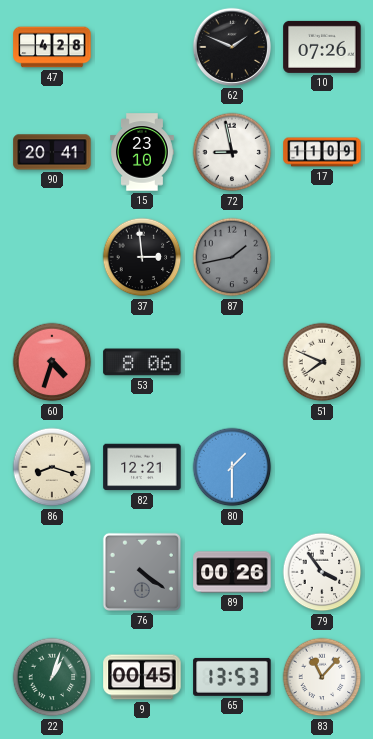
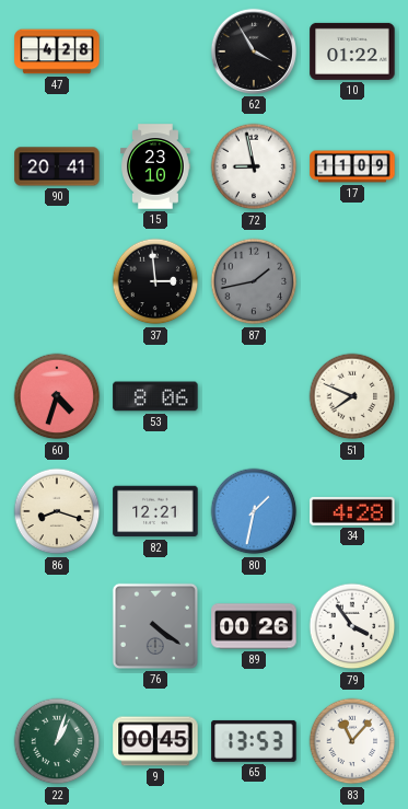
62: 1:49 -> 3:55
10: 07:26 -> 01:22
80: 1:30 -> 1:32
34: none -> 4:28
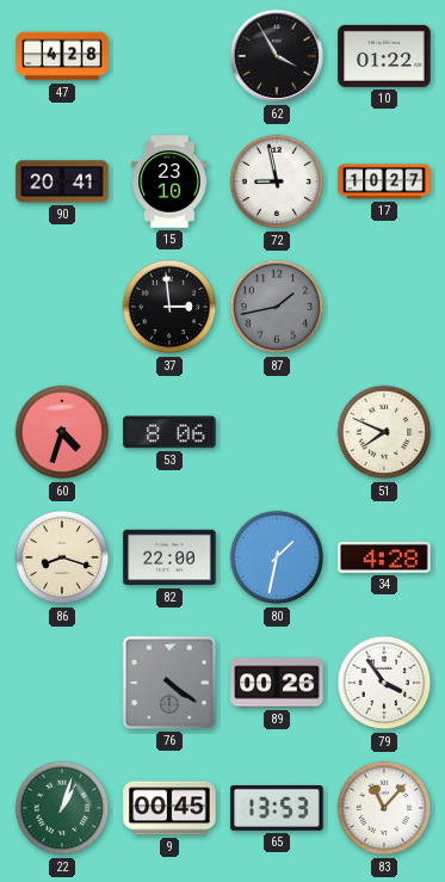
17: 11:09 -> 10:27
82: 12:21 -> 22:00
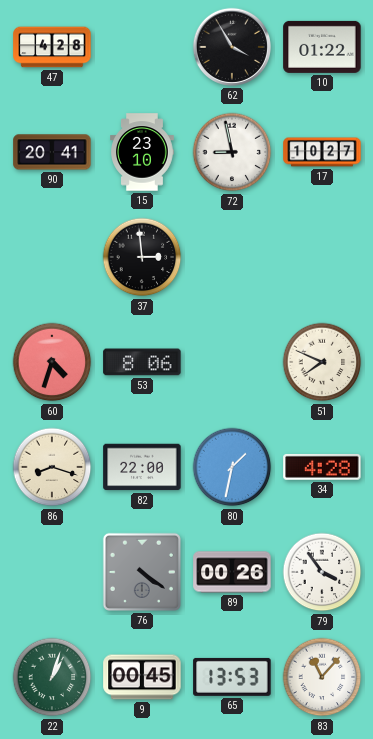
87: 1:43 -> none
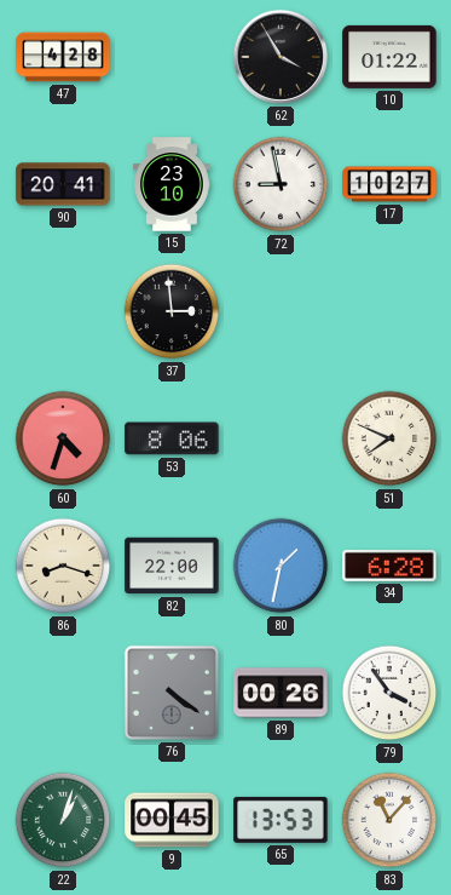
34: 4:28 -> 6:28
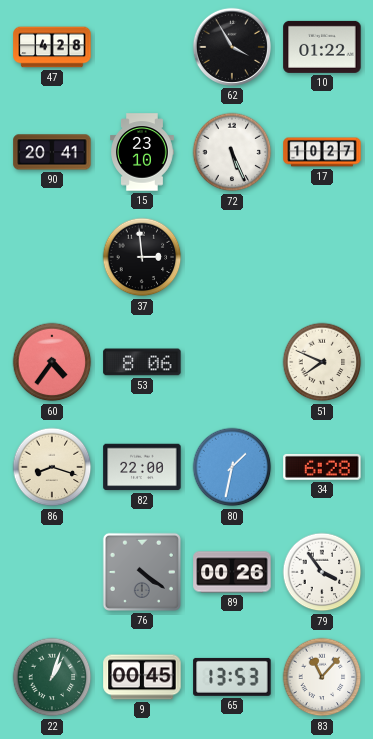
72: 8:58 -> 5:26
60: 4:33 -> 4:36
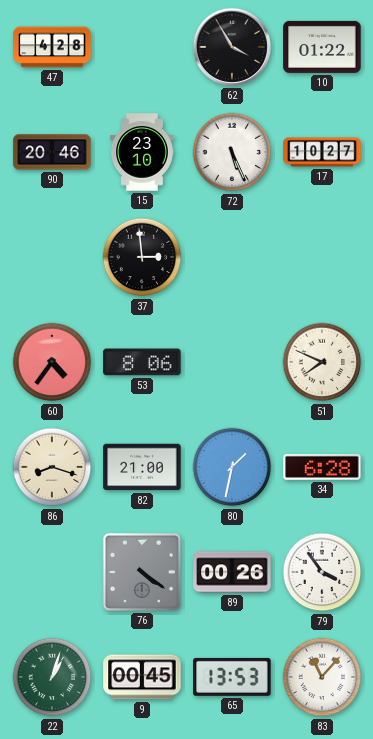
90: 20:41 -> 20:46
82: 22:00 -> 21:00
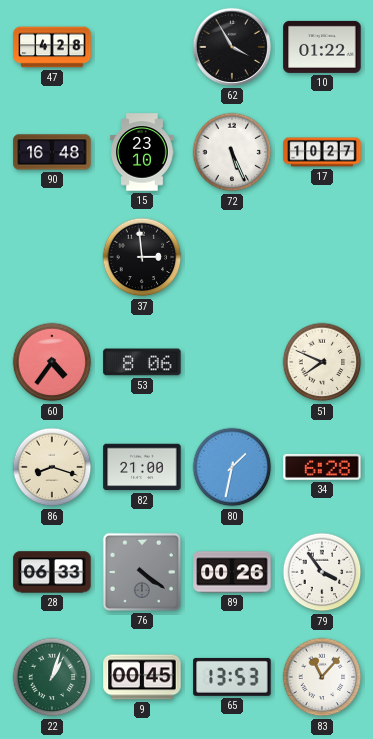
90: 20:46 -> 16:48
28: none -> 06:33
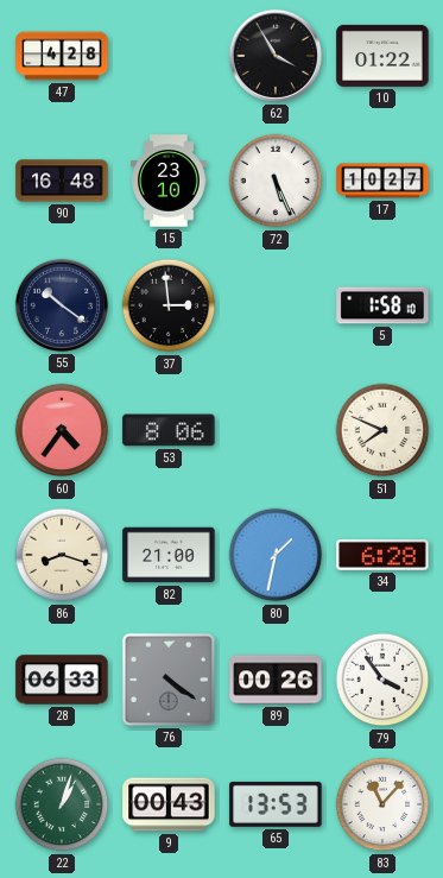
55: none -> 10:21
5: none -> 1:58
9: 00:45 -> 00:43
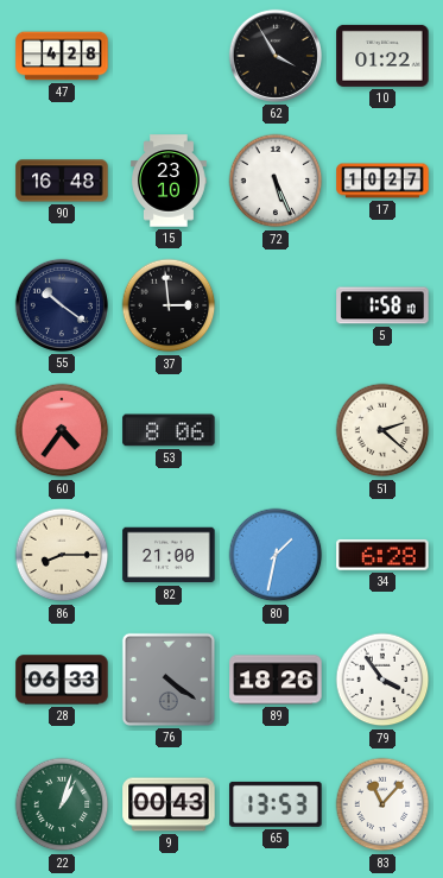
51: 7:49 -> 2:22
86: 8:18 -> 8:15
89: 00:26 -> 18:26
